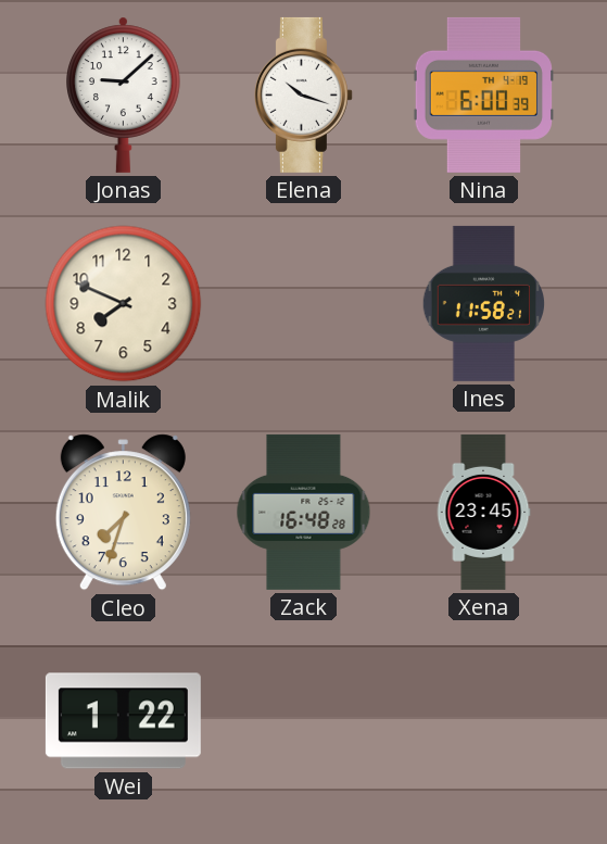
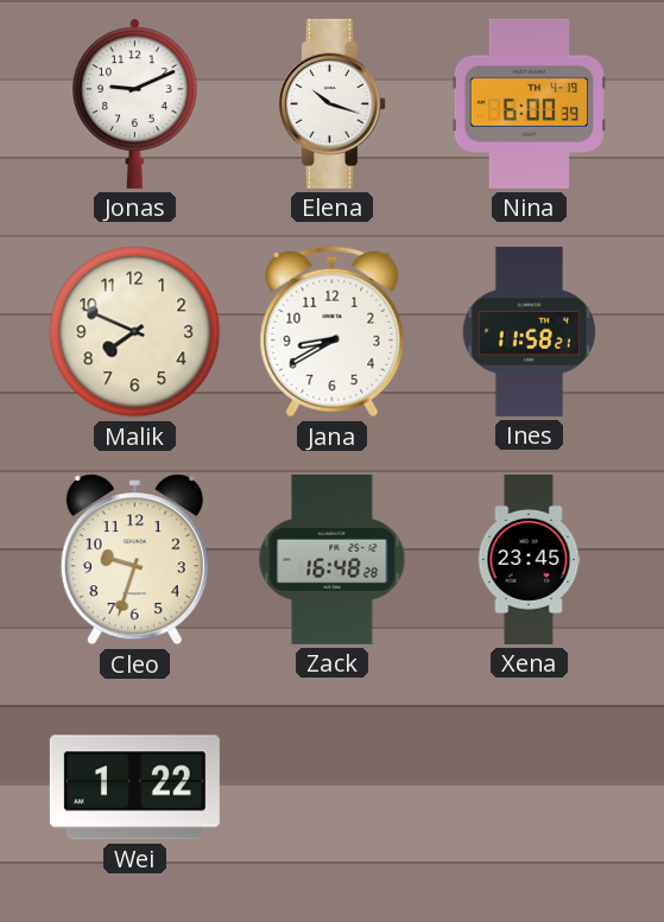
Jonas: 9:08 -> 9:11
Jana: none -> 8:40
Cleo: 7:33 -> 9:33
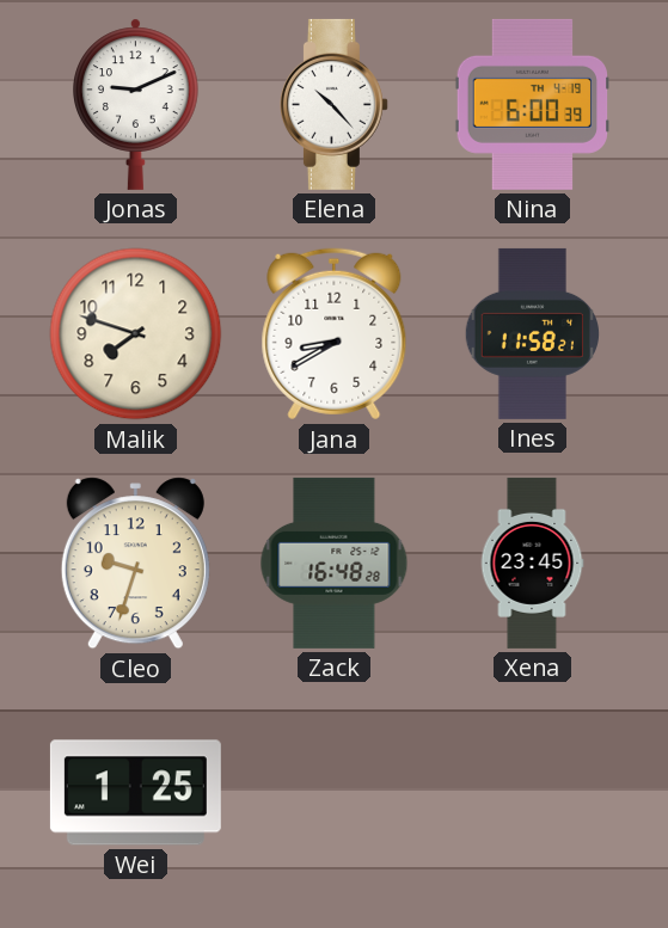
Elena: 10:18 -> 10:23
Malik: 7:49 -> 7:48
Wei: 1:22 -> 1:25
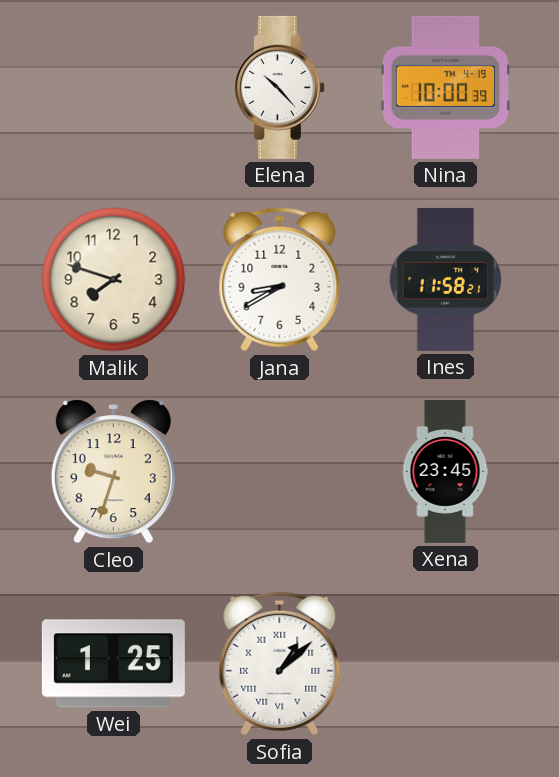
Jonas: 9:11 -> none
Nina: 6:00 -> 10:00
Zack: 16:48 -> none
Sofia: none -> 1:08
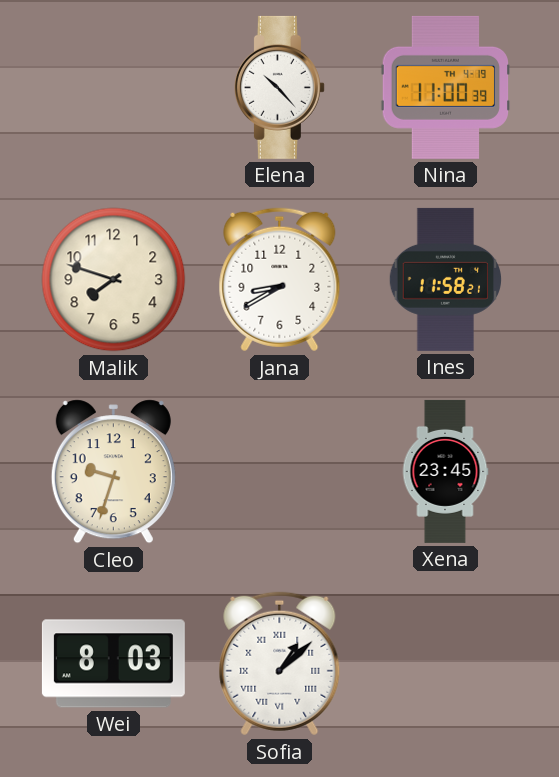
Nina: 10:00 -> 11:00
Wei: 1:25 -> 8:03
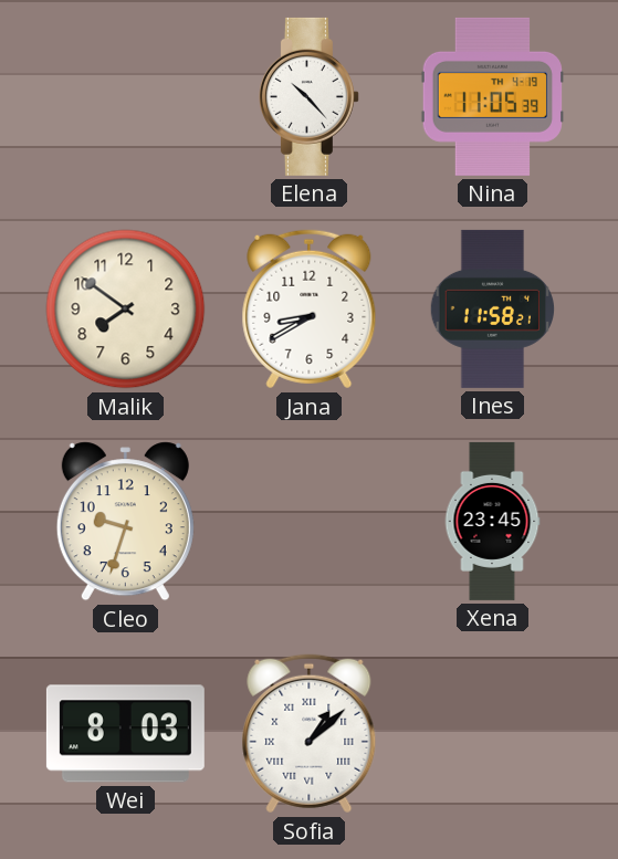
Nina: 11:00 -> 11:05
Malik: 7:48 -> 7:51
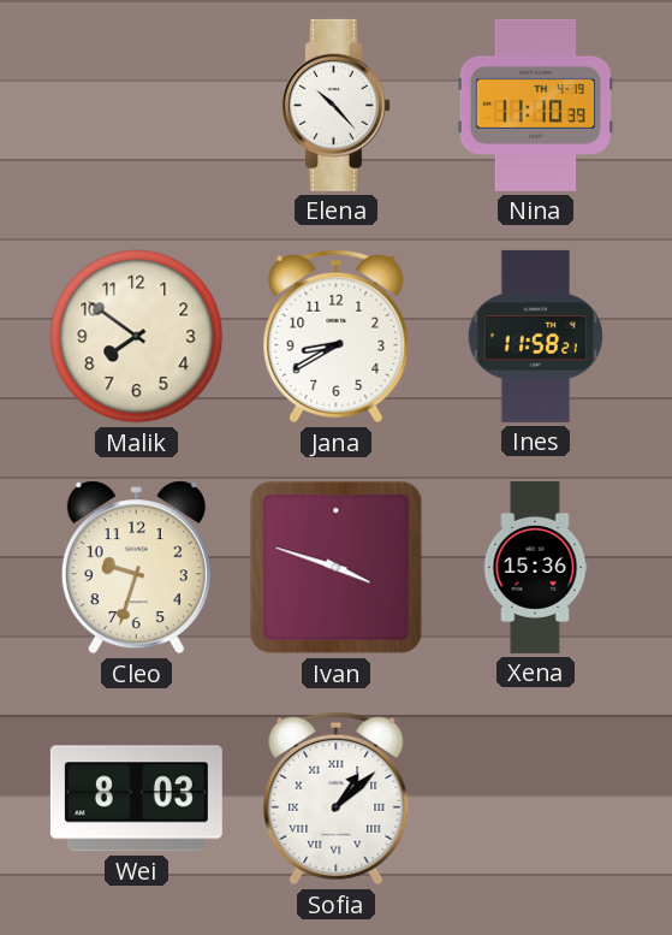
Nina: 11:05 -> 11:10
Ivan: none -> 3:48
Xena: 23:45 -> 15:36
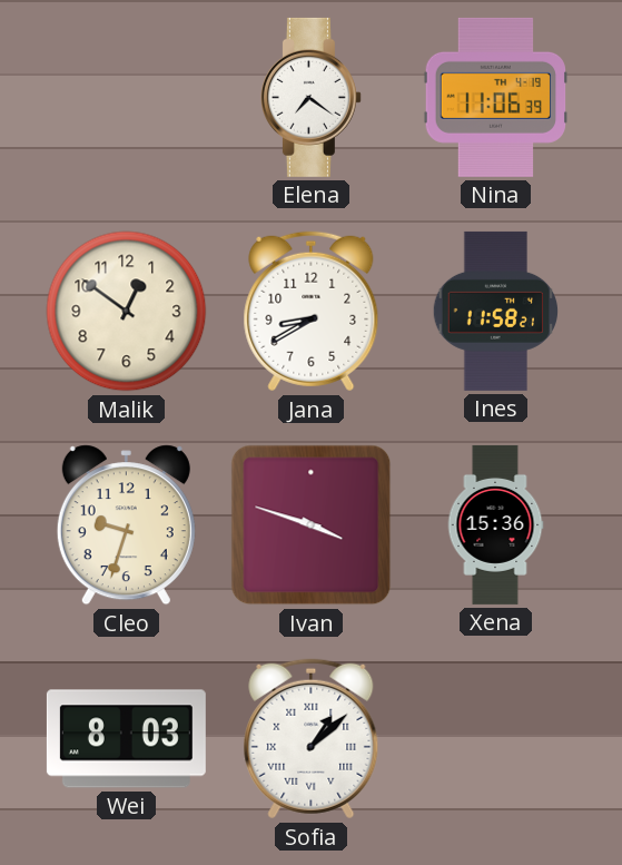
Elena: 10:23 -> 7:21
Nina: 11:10 -> 11:06
Malik: 7:51 -> 12:51
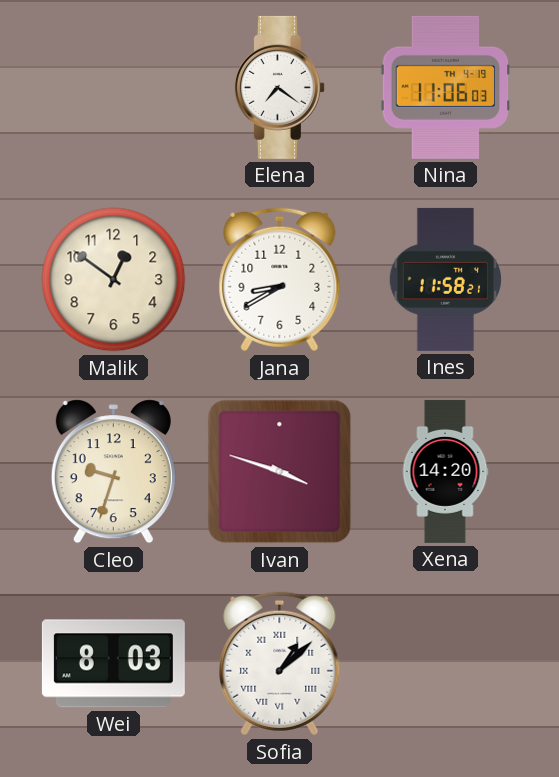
Nina: 11:06:39 -> 11:06:03
Xena: 15:36 -> 14:20
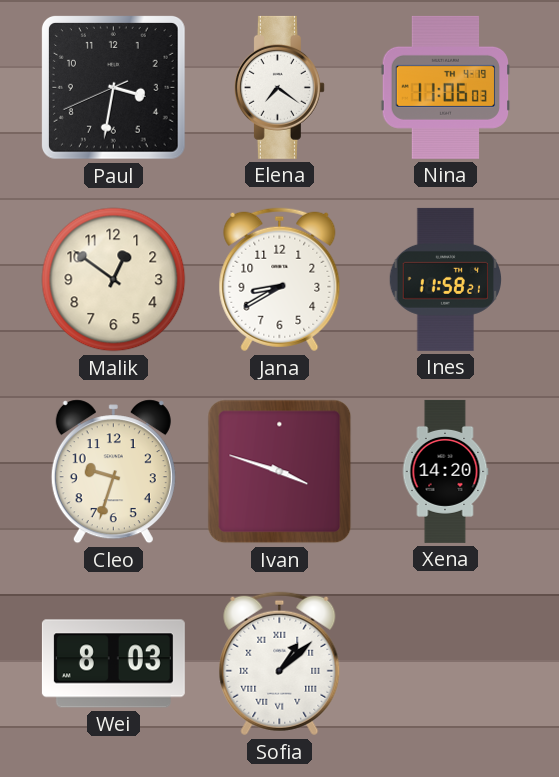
Paul: none -> 3:31
